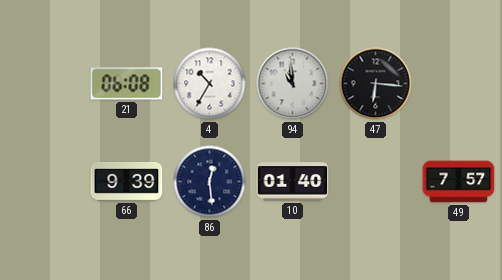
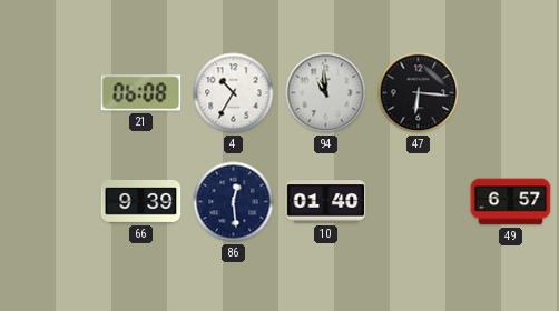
49: 7:57 -> 6:57
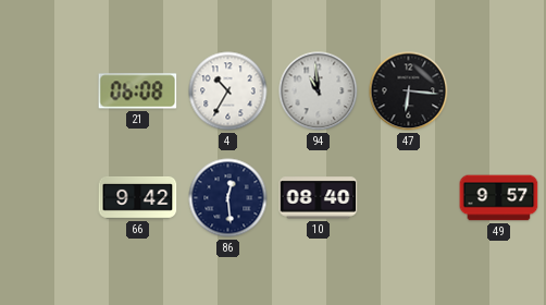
66: 9:39 -> 9:42
10: 01:40 -> 08:40
49: 6:57 -> 9:57
